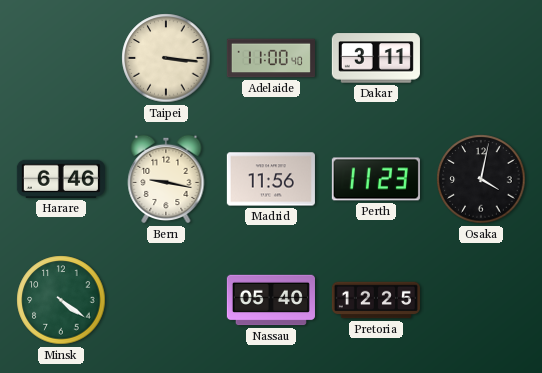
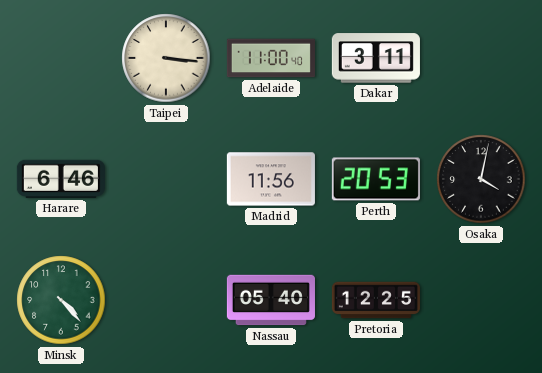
Bern: 9:17 -> none
Perth: 11:23 -> 20:53
Minsk: 4:21 -> 4:23
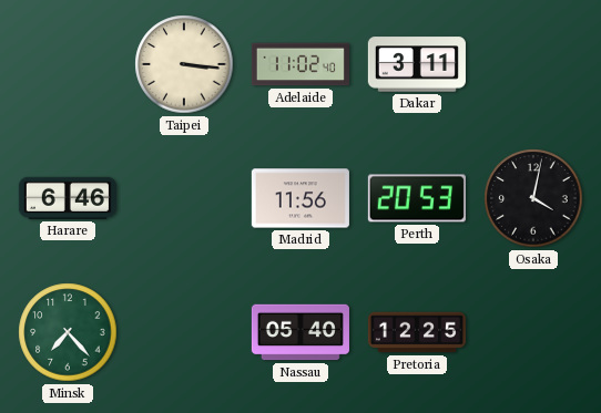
Adelaide: 11:00 -> 11:02
Minsk: 4:23 -> 7:23
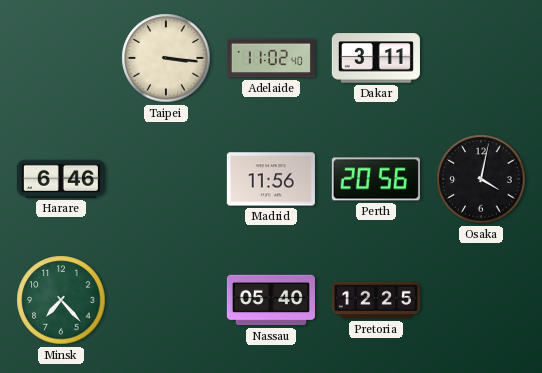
Perth: 20:53 -> 20:56
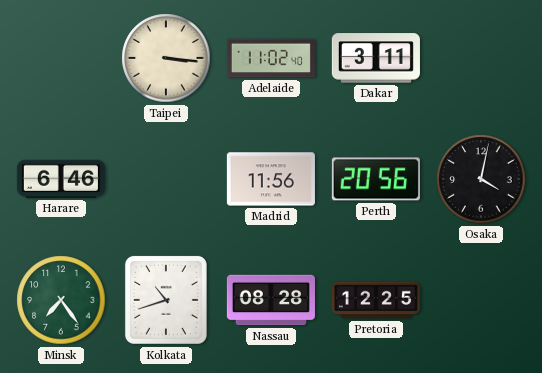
Minsk: 7:23 -> 7:24
Kolkata: none -> 10:42
Nassau: 05:40 -> 08:28
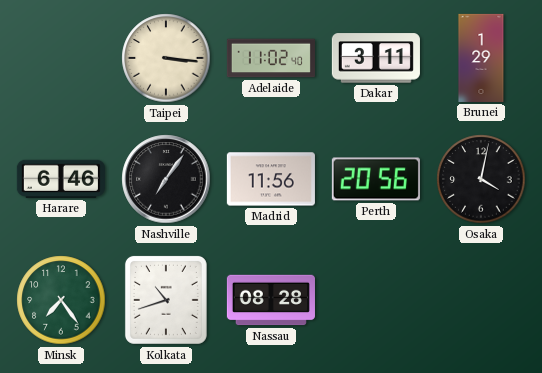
Brunei: none -> 1:29
Nashville: none -> 7:06
Pretoria: 12:25 -> none
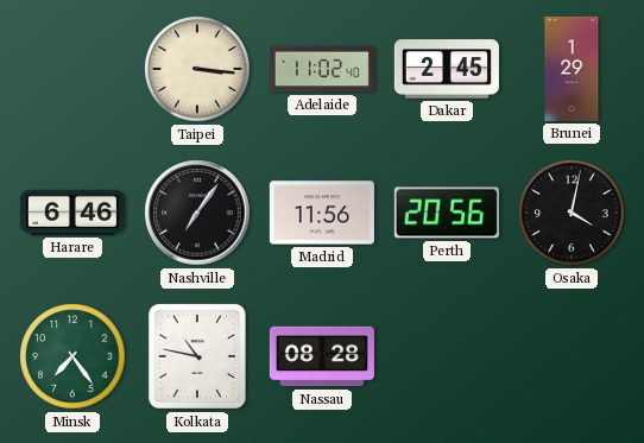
Dakar: 3:11 -> 2:45
Kolkata: 10:42 -> 10:47
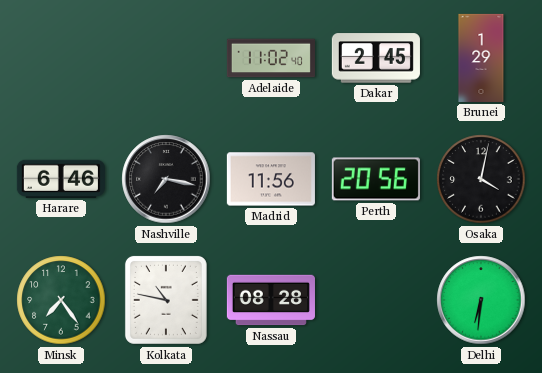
Taipei: 3:16 -> none
Nashville: 7:06 -> 7:17
Delhi: none -> 6:31
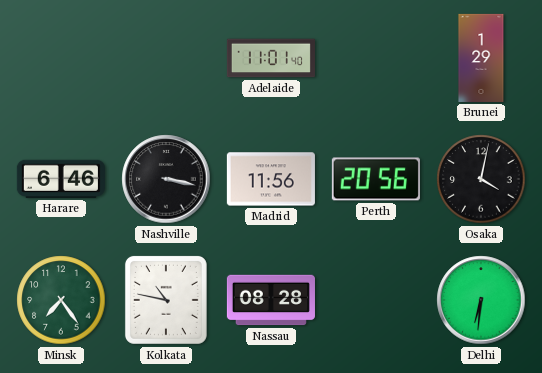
Adelaide: 11:02 -> 11:01
Dakar: 2:45 -> none
Nashville: 7:17 -> 3:17
